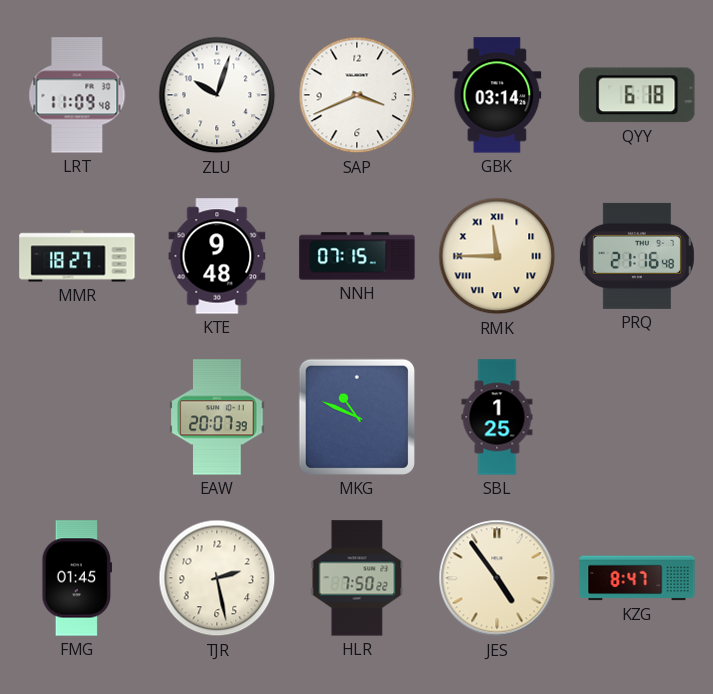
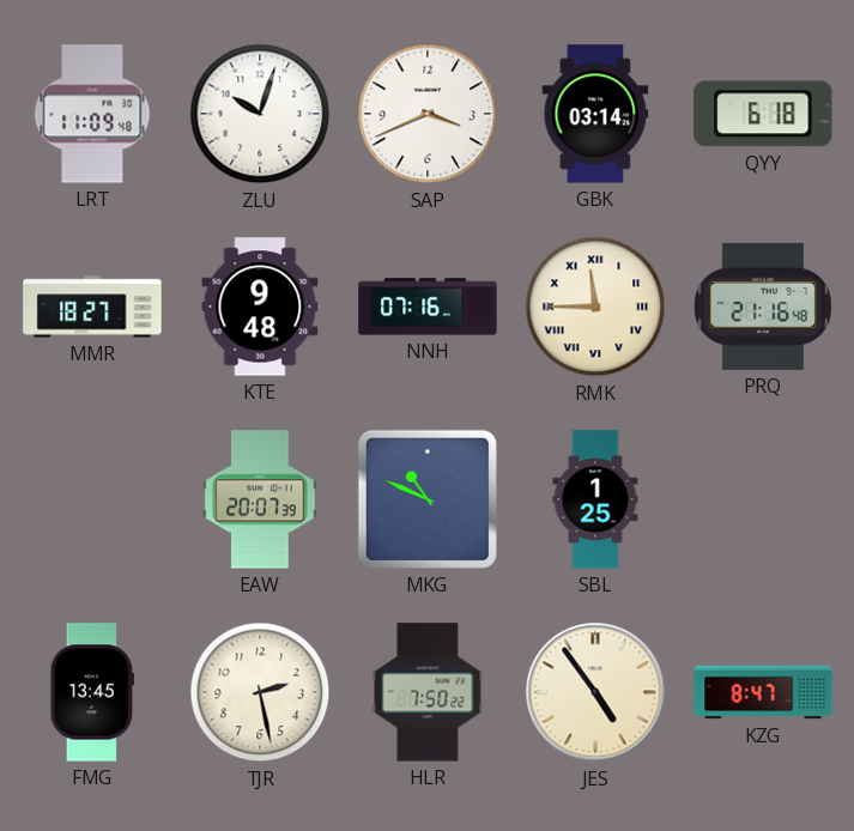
NNH: 07:15 -> 07:16
FMG: 01:45 -> 13:45
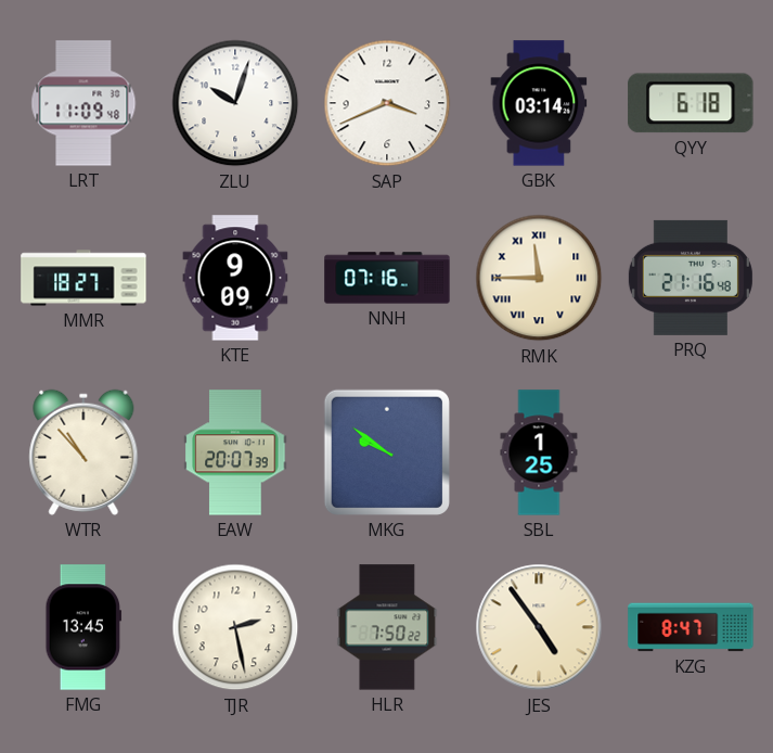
KTE: 9:48 -> 9:09
WTR: none -> 10:53
MKG: 10:49 -> 9:51
